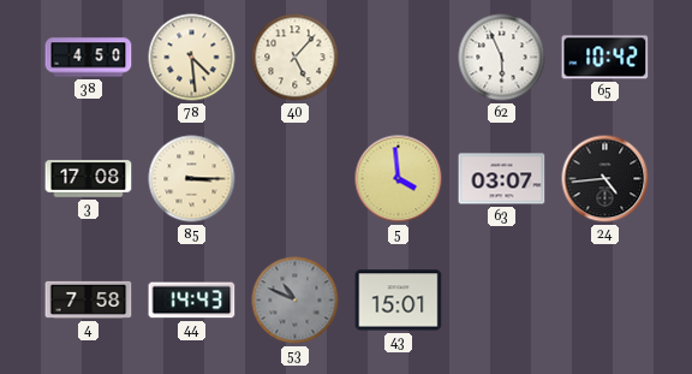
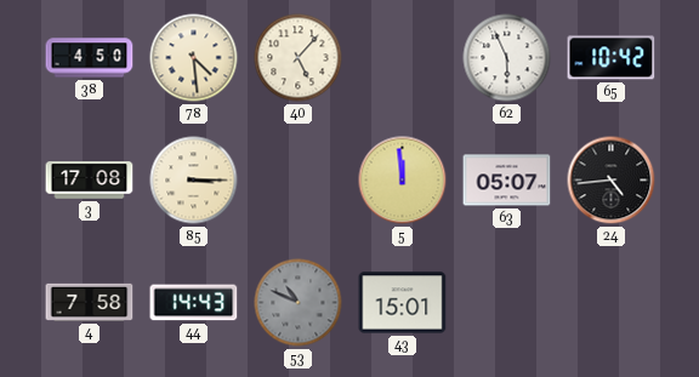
5: 3:59 -> 11:59
63: 03:07 -> 05:07
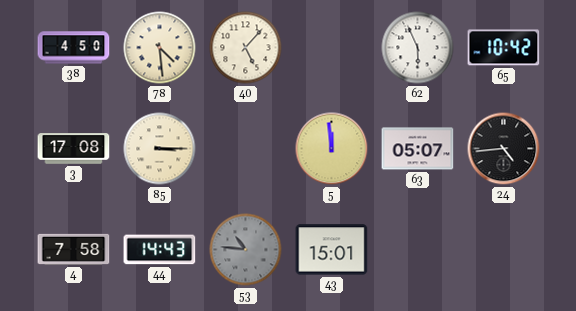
53: 10:49 -> 10:46
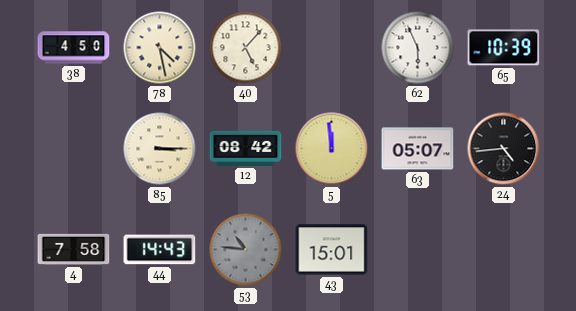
78: 4:29 -> 4:28
65: 10:42 -> 10:39
3: 17:08 -> none
12: none -> 08:42
